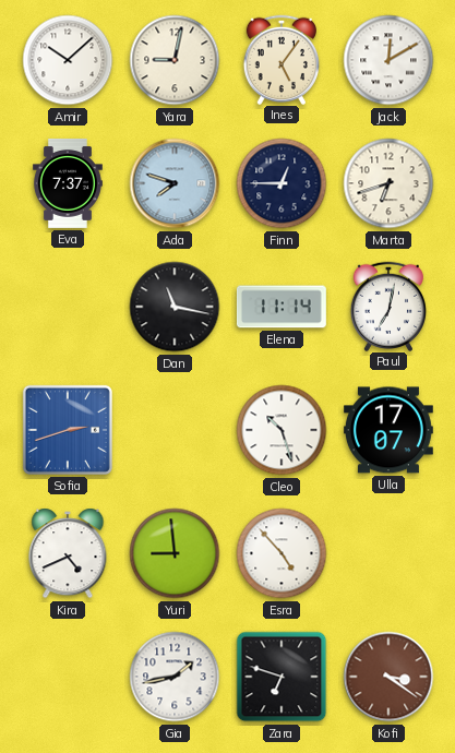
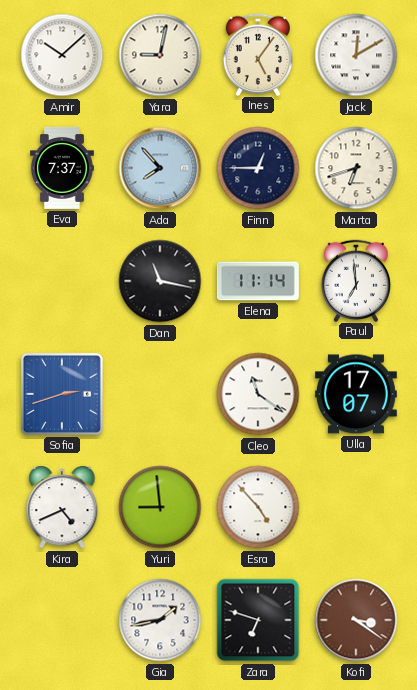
Ada: 7:48 -> 7:53
Paul: 7:02 -> 6:59
Cleo: 10:27 -> 11:21
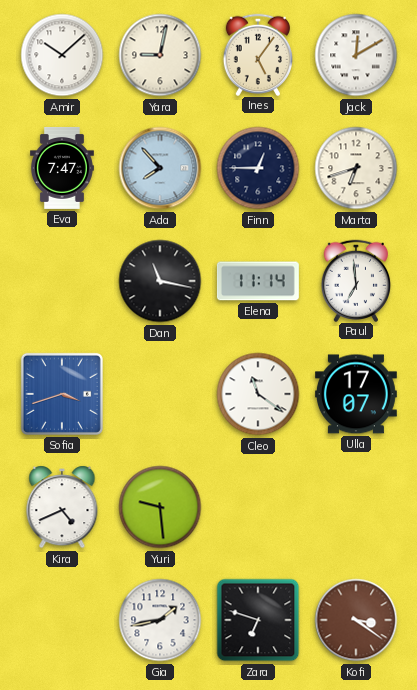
Eva: 7:37 -> 7:47
Sofia: 2:42 -> 3:42
Yuri: 8:59 -> 9:29
Esra: 4:53 -> none
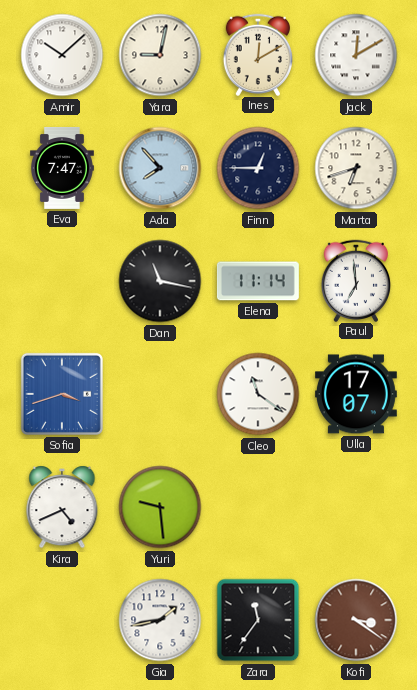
Ines: 5:06 -> 12:10
Zara: 6:48 -> 11:36
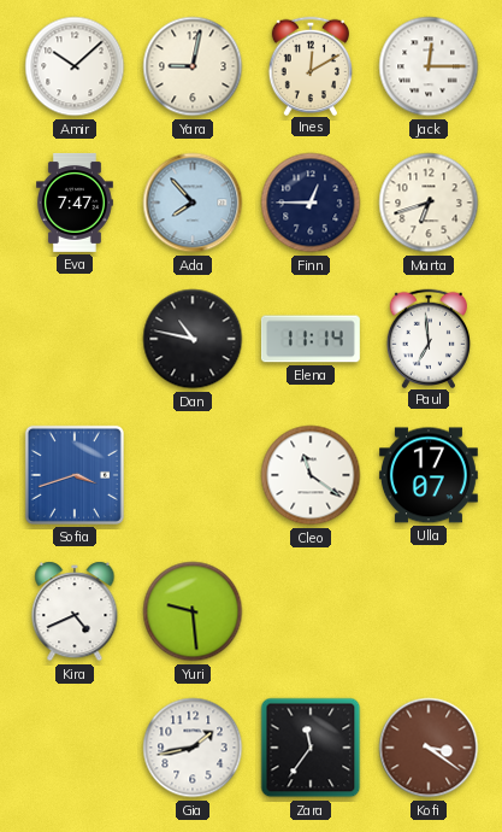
Jack: 12:10 -> 12:15
Dan: 11:17 -> 10:47
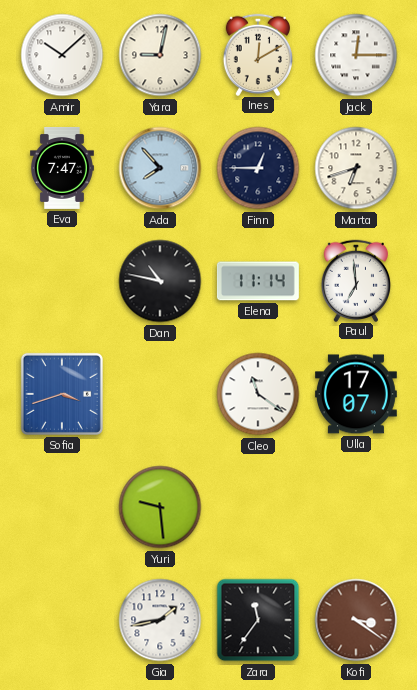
Kira: 4:41 -> none
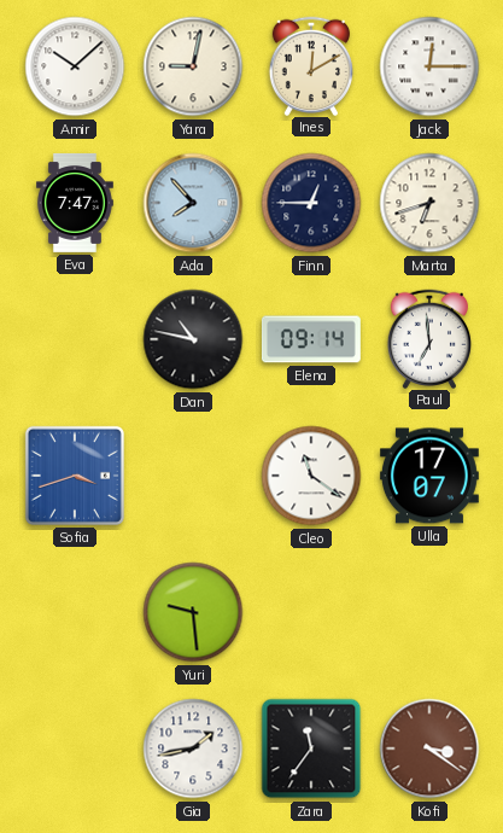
Elena: 11:14 -> 09:14
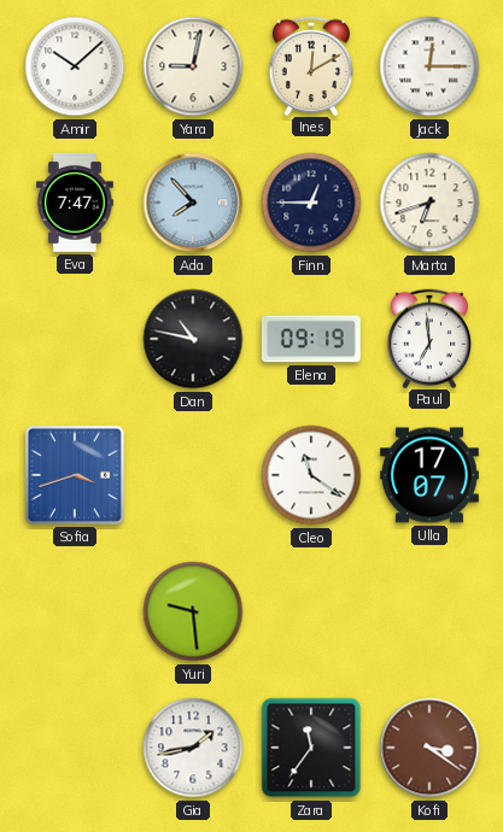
Elena: 09:14 -> 09:19
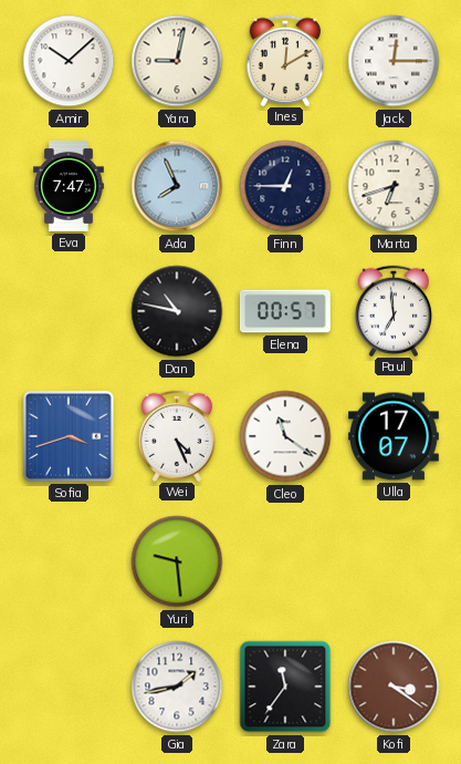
Ada: 7:53 -> 7:56
Elena: 09:19 -> 00:57
Wei: none -> 4:26
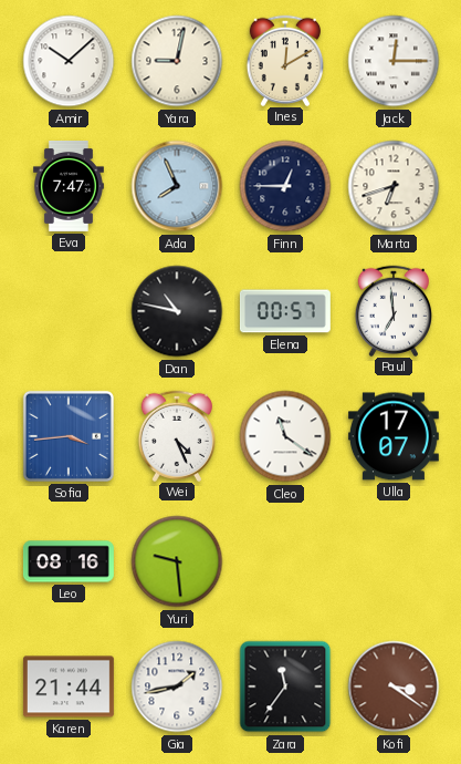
Sofia: 3:42 -> 3:44
Leo: none -> 08:16
Karen: none -> 21:44
